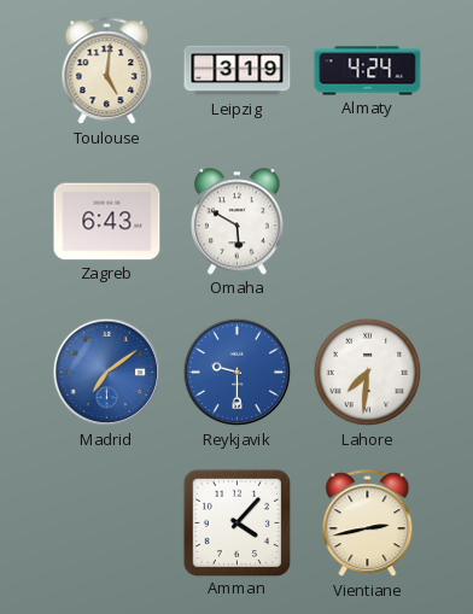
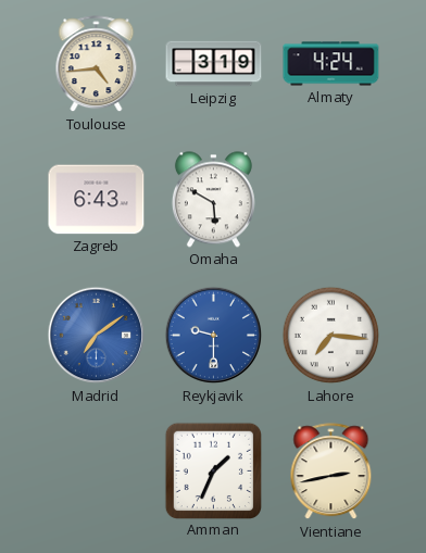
Toulouse: 5:01 -> 4:44
Lahore: 7:31 -> 7:16
Amman: 4:07 -> 1:34
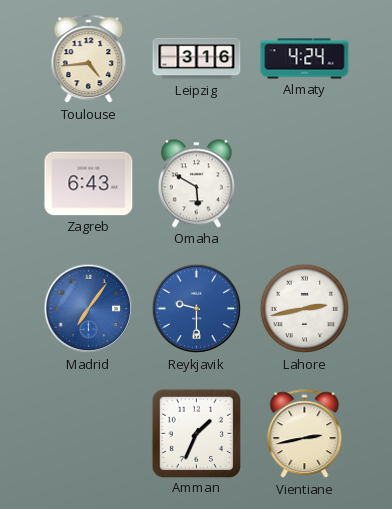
Leipzig: 3:19 -> 3:16
Madrid: 7:09 -> 7:06
Lahore: 7:16 -> 2:43
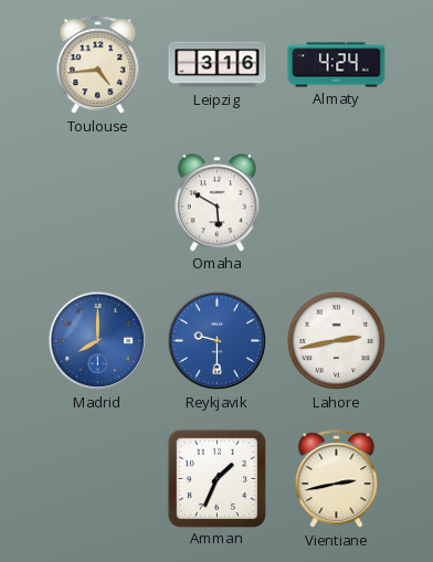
Zagreb: 6:43 -> none
Madrid: 7:06 -> 8:00
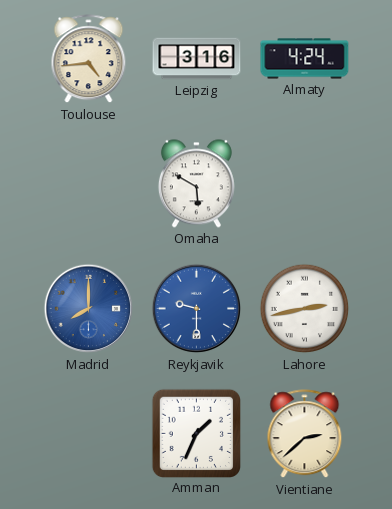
Vientiane: 2:43 -> 2:38
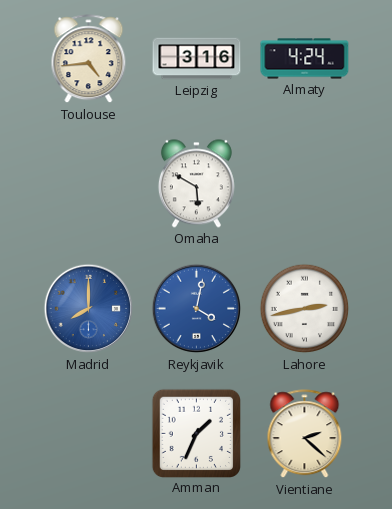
Reykjavik: 9:30 -> 4:02
Vientiane: 2:38 -> 2:22
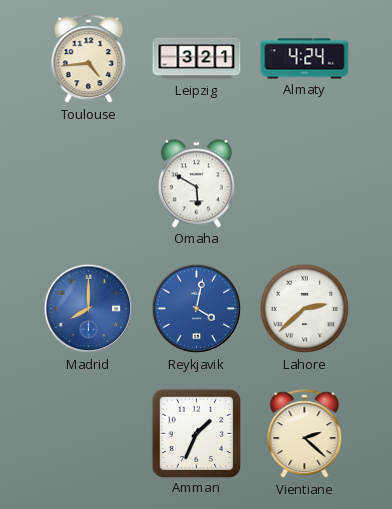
Leipzig: 3:16 -> 3:21
Lahore: 2:43 -> 2:38
